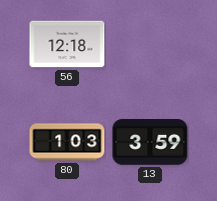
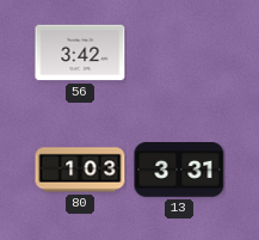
56: 12:18 -> 3:42
13: 3:59 -> 3:31
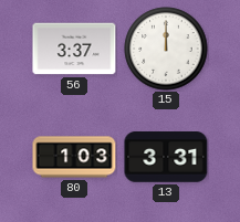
56: 3:42 -> 3:37
15: none -> 12:00
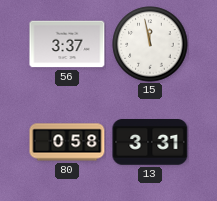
15: 12:00 -> 11:58
80: 1:03 -> 0:58
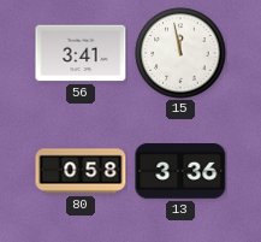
56: 3:37 -> 3:41
13: 3:31 -> 3:36
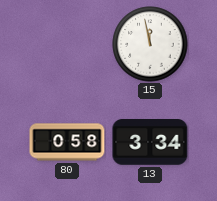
56: 3:41 -> none
13: 3:36 -> 3:34
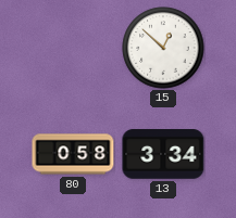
15: 11:58 -> 12:52
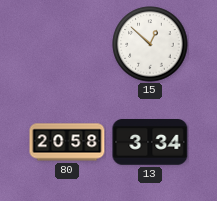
80: 0:58 -> 20:58
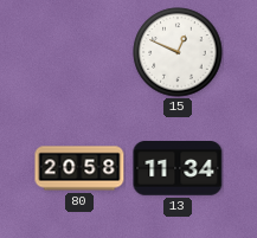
15: 12:52 -> 12:49
13: 3:34 -> 11:34
